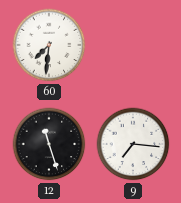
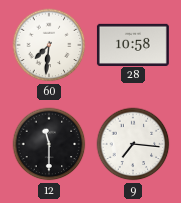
28: none -> 10:58
12: 11:27 -> 11:30
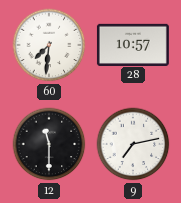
28: 10:58 -> 10:57
9: 7:16 -> 7:13
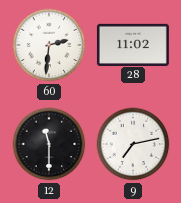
60: 7:31 -> 2:31
28: 10:57 -> 11:02
